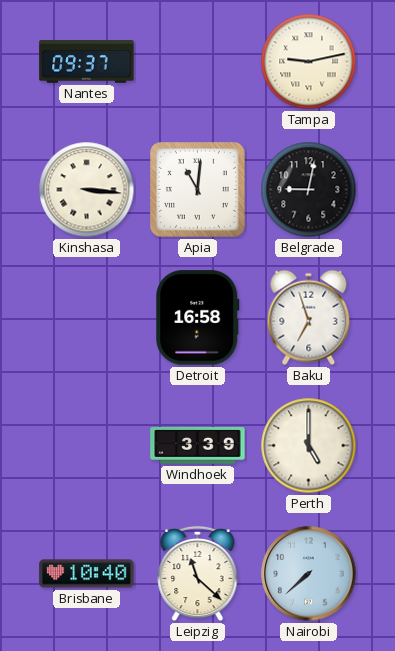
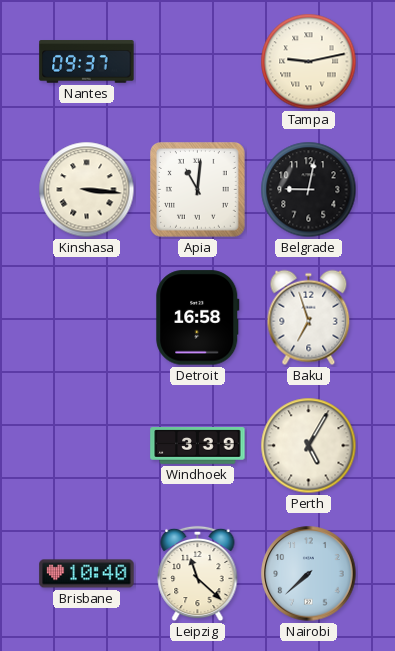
Perth: 5:00 -> 5:05
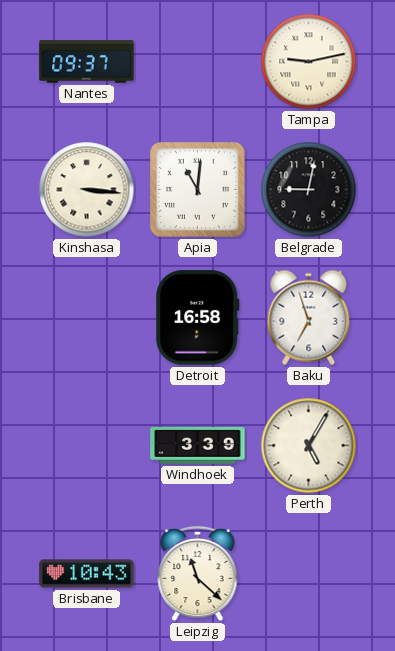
Brisbane: 10:40 -> 10:43
Nairobi: 7:38 -> none
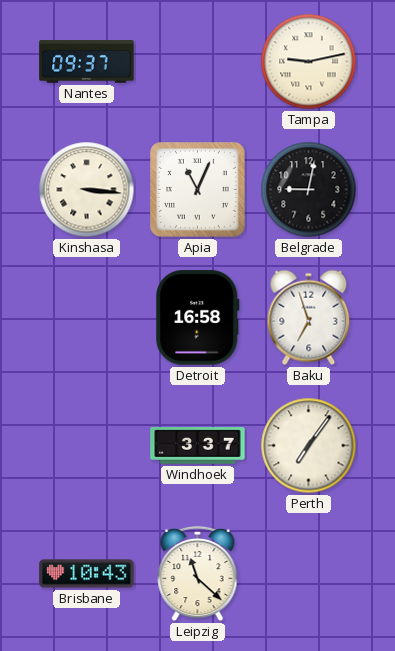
Apia: 11:01 -> 11:04
Windhoek: 3:39 -> 3:37
Perth: 5:05 -> 7:06
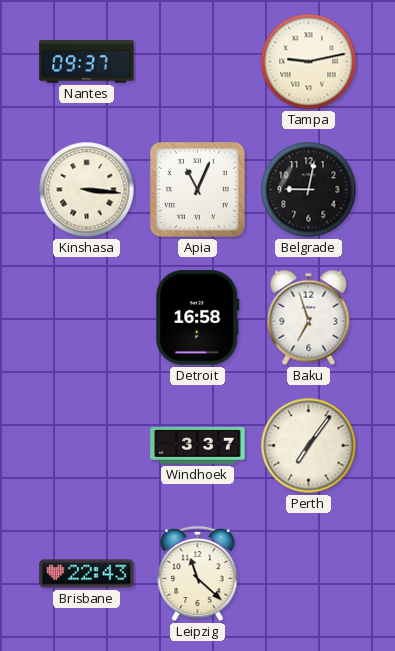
Brisbane: 10:43 -> 22:43
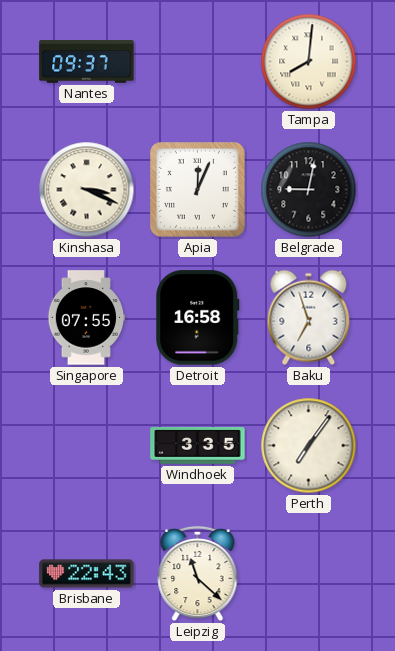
Tampa: 9:13 -> 8:01
Kinshasa: 3:16 -> 3:19
Apia: 11:04 -> 12:04
Singapore: none -> 07:55
Windhoek: 3:37 -> 3:35
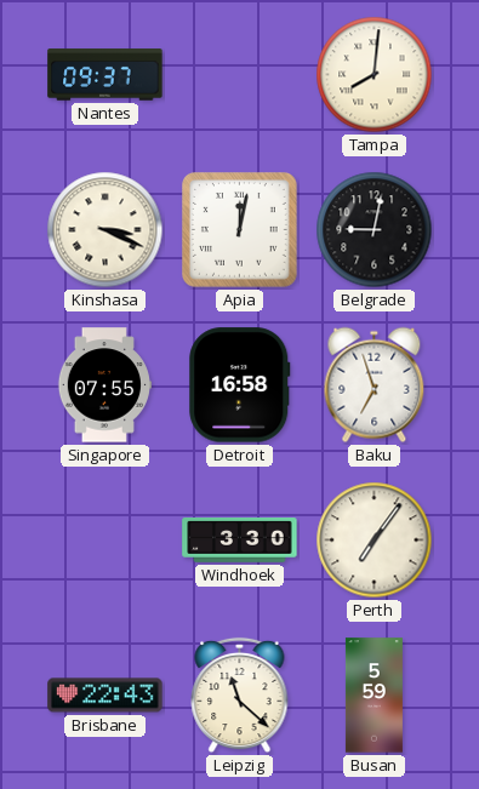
Apia: 12:04 -> 12:02
Windhoek: 3:35 -> 3:30
Busan: none -> 5:59
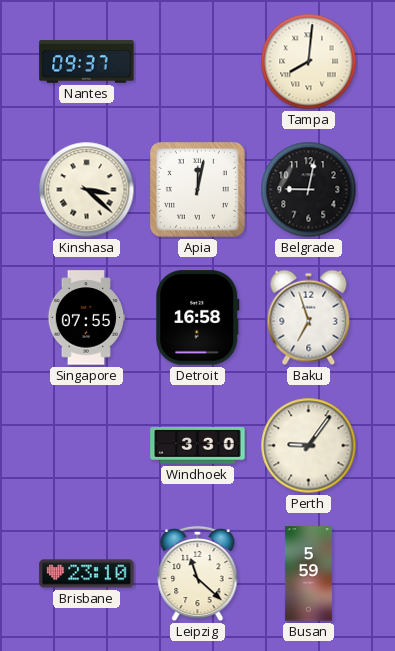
Kinshasa: 3:19 -> 3:22
Perth: 7:06 -> 9:06
Brisbane: 22:43 -> 23:10
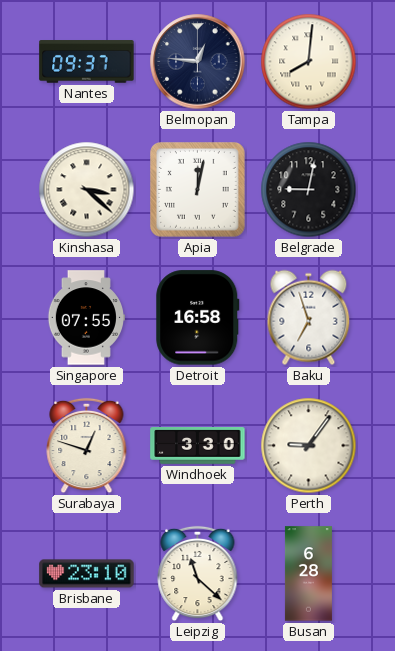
Belmopan: none -> 12:46
Surabaya: none -> 12:48
Busan: 5:59 -> 6:28
